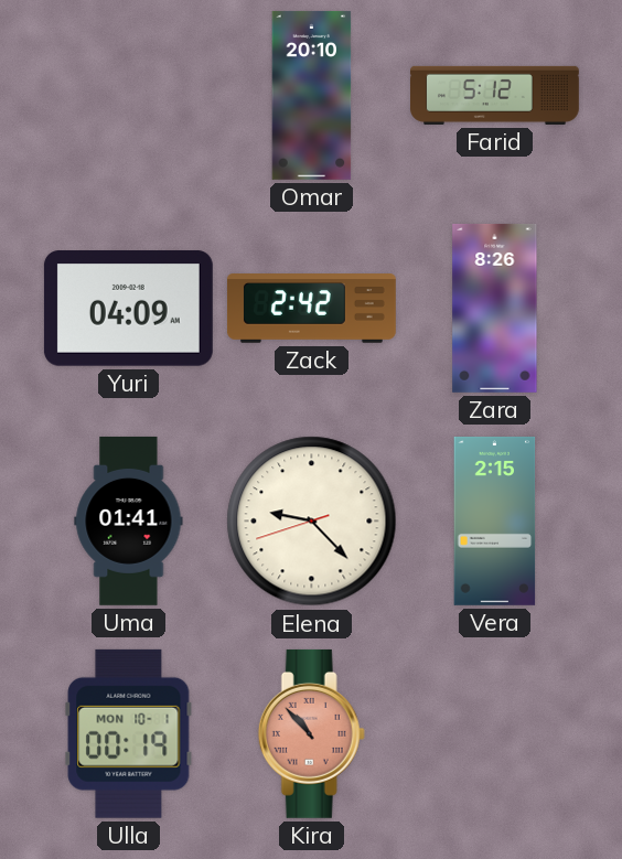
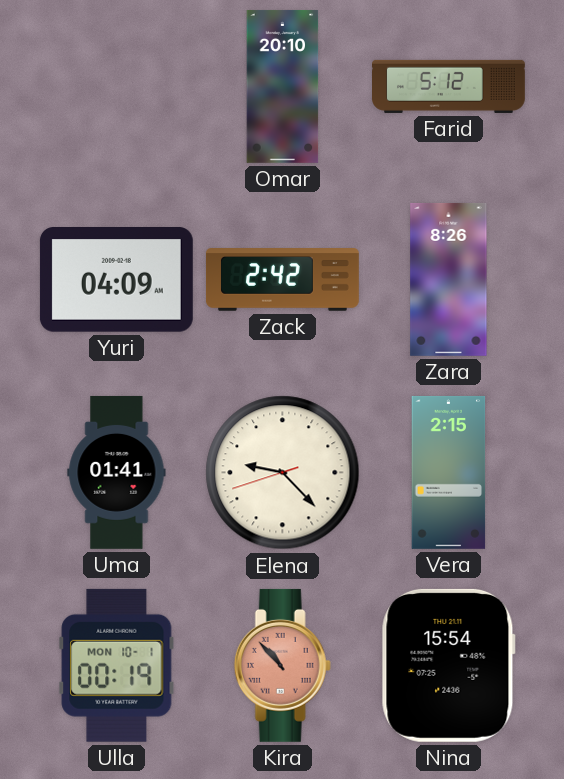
Nina: none -> 15:54
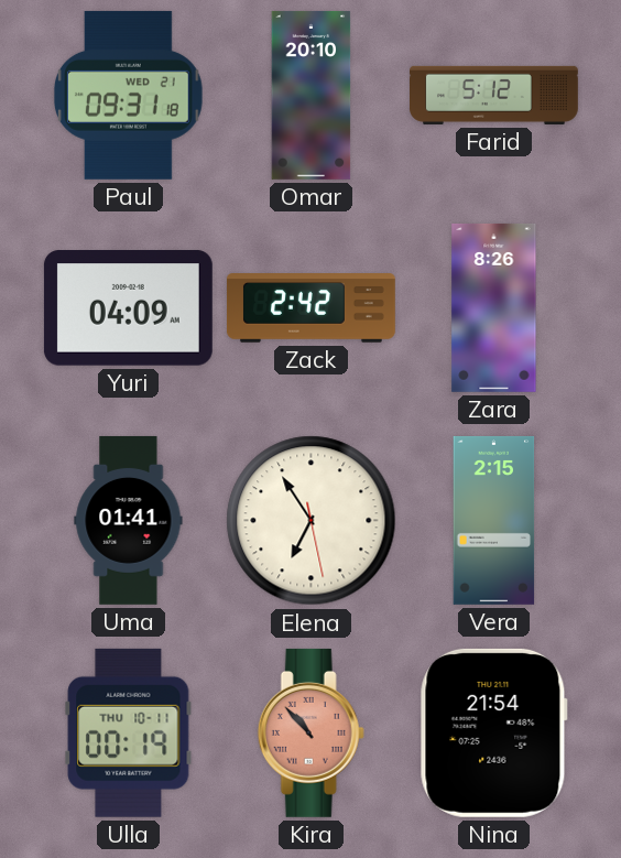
Paul: none -> 09:31
Elena: 9:22 -> 6:54
Ulla date: MON 10-1 -> THU 10-11
Nina: 15:54 -> 21:54
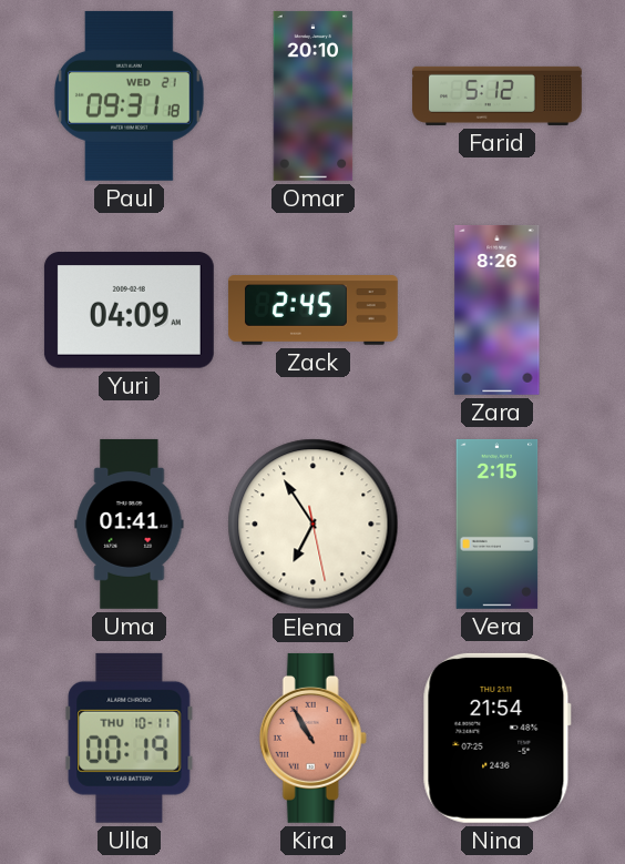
Zack: 2:42 -> 2:45
Kira: 10:53 -> 10:55
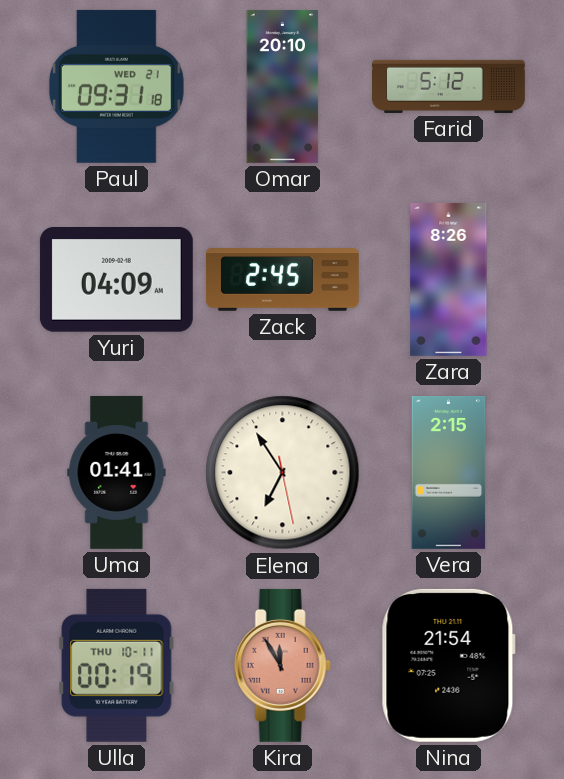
Kira: 10:55 -> 11:55
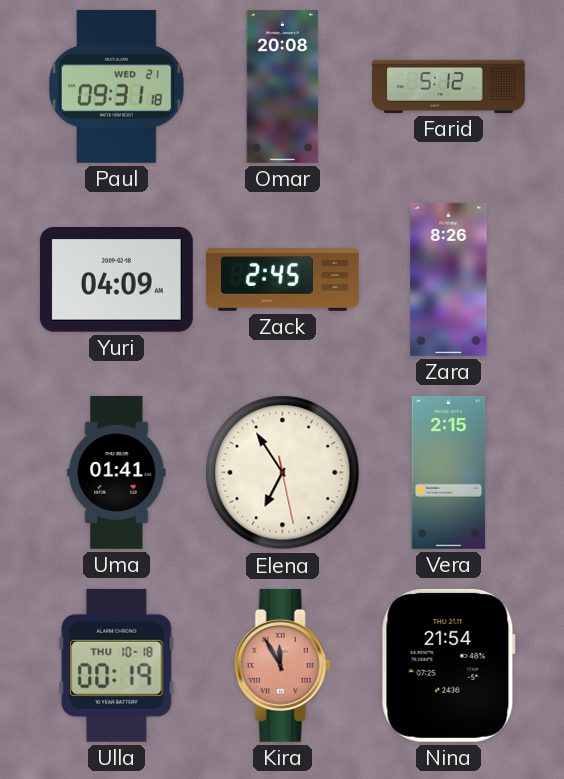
Omar: 20:10 -> 20:08
Ulla date: THU 10-11 -> THU 10-18
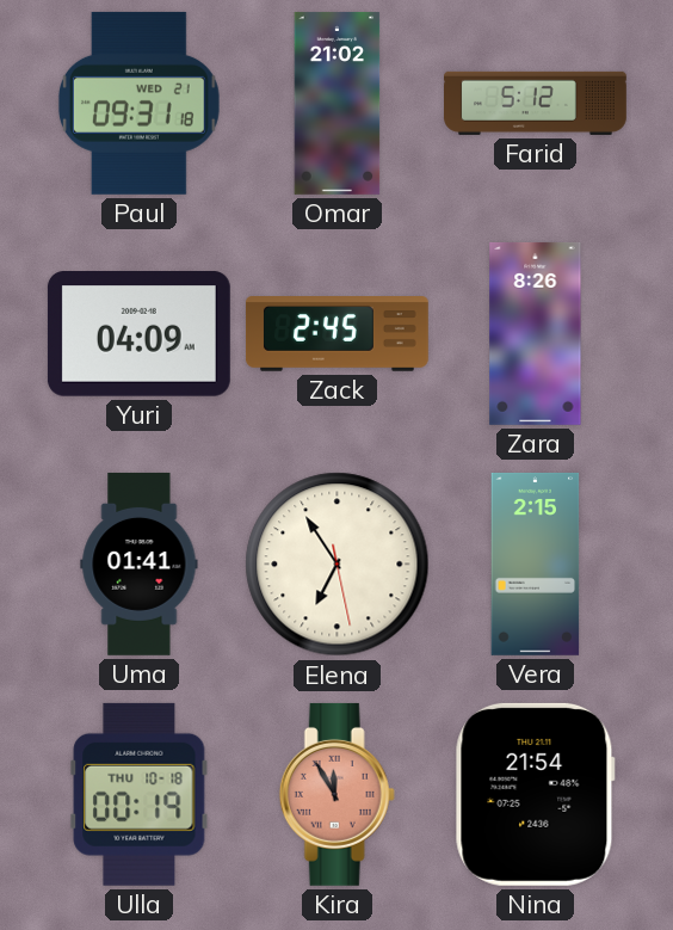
Omar: 20:08 -> 21:02
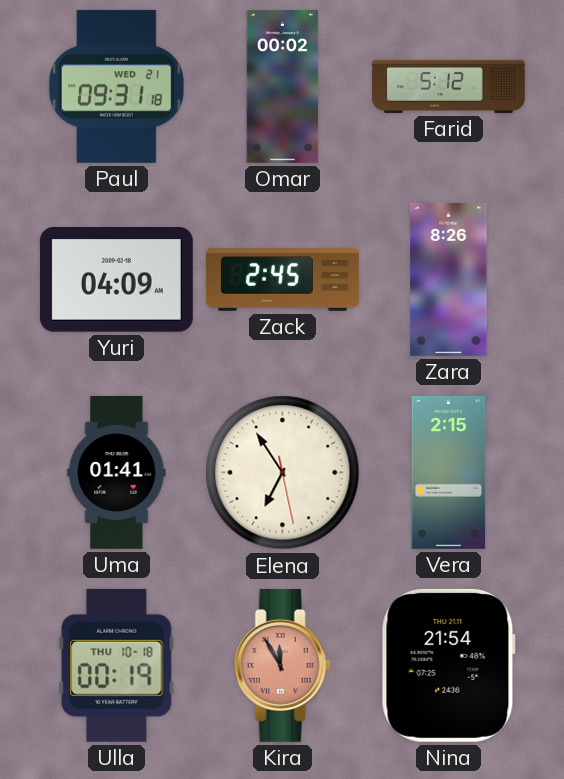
Omar: 21:02 -> 00:02
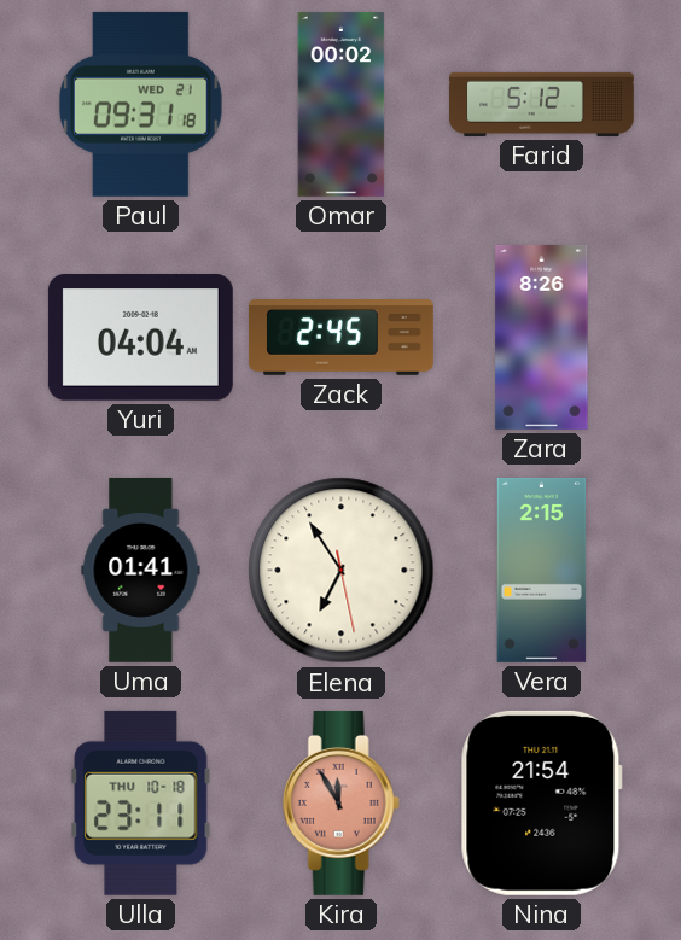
Yuri: 04:09 -> 04:04
Ulla: 00:19 -> 23:11
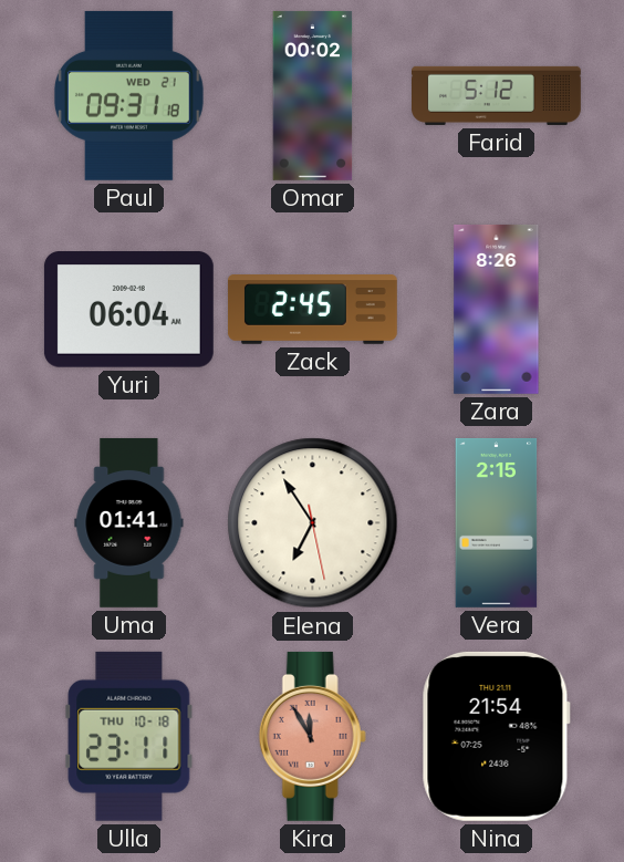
Yuri: 04:04 -> 06:04
